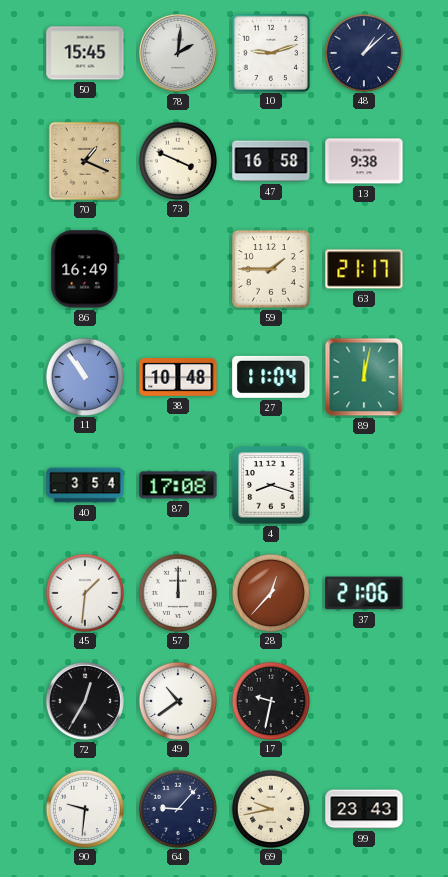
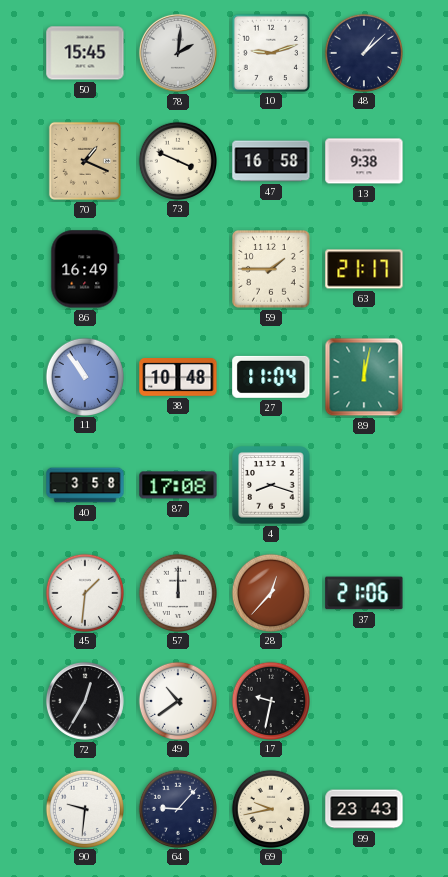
40: 3:54 -> 3:58
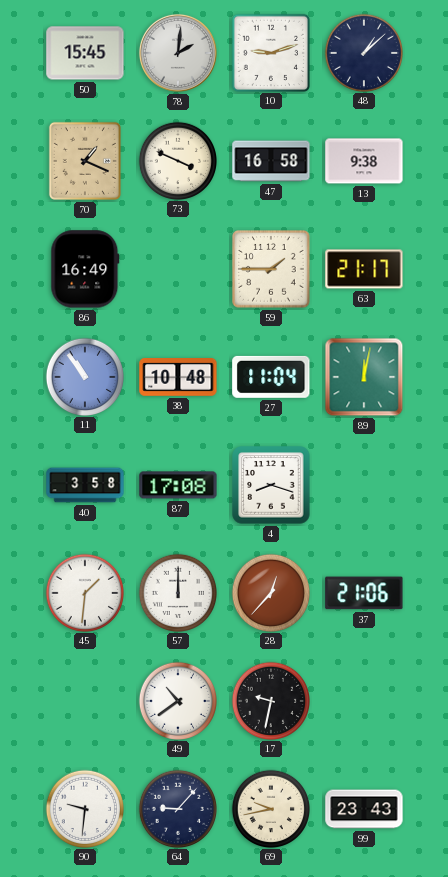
72: 12:35 -> none
